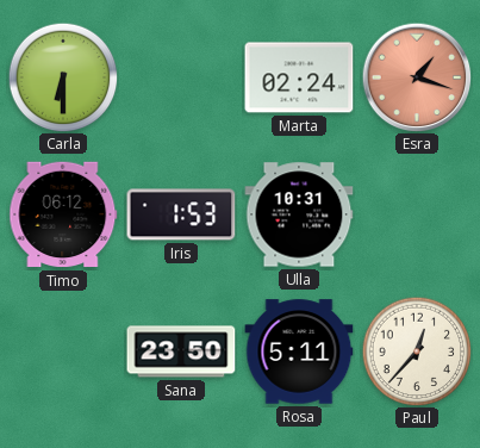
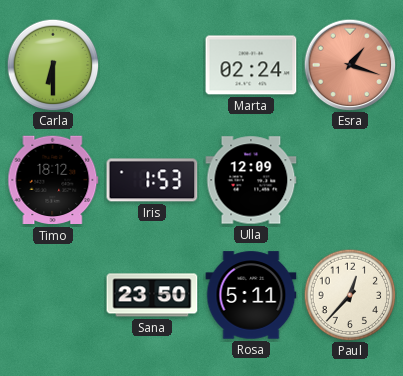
Timo: 06:12 -> 18:12
Ulla: 10:31 -> 12:09
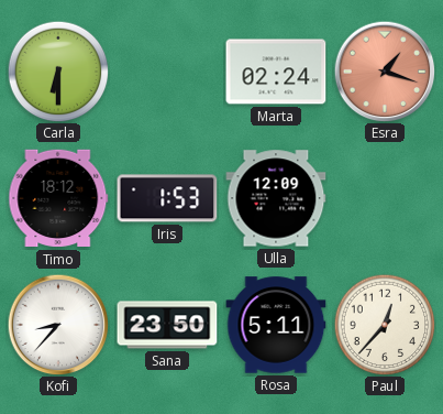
Kofi: none -> 8:37
